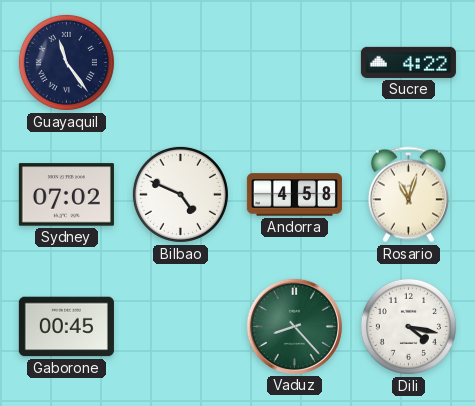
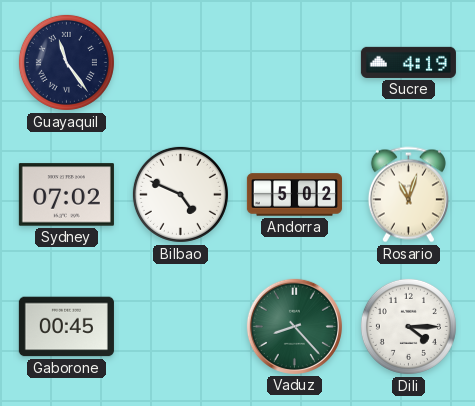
Sucre: 4:22 -> 4:19
Andorra: 4:58 -> 5:02
Dili: 4:17 -> 4:15
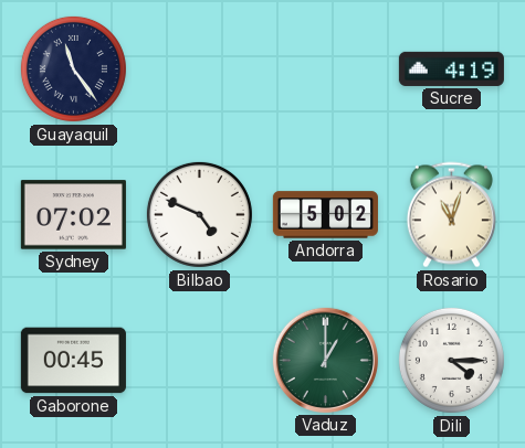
Vaduz: 8:23 -> 1:00
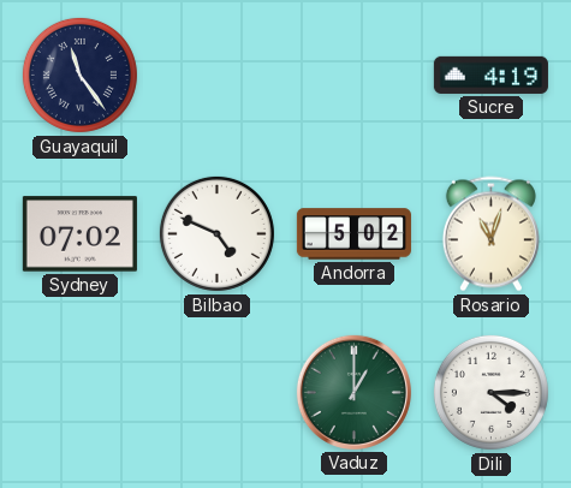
Gaborone: 00:45 -> none
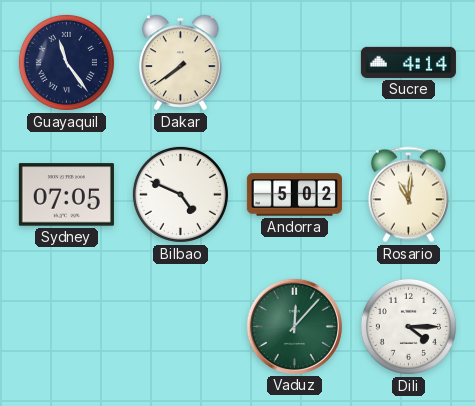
Dakar: none -> 7:39
Sucre: 4:19 -> 4:14
Sydney: 07:02 -> 07:05
Rosario: 11:03 -> 11:01
Vaduz: 1:00 -> 12:07
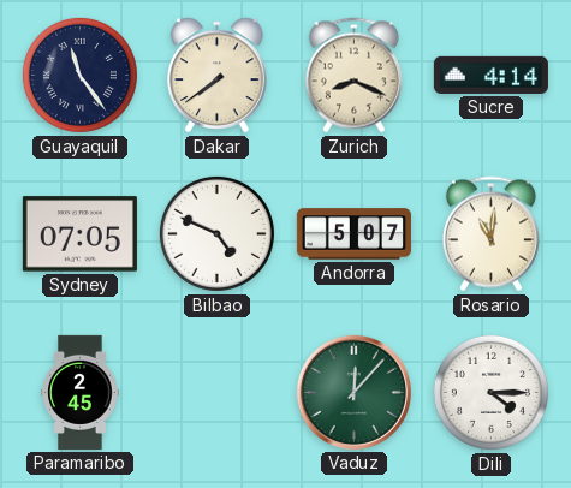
Zurich: none -> 8:19
Andorra: 5:02 -> 5:07
Paramaribo: none -> 2:45
